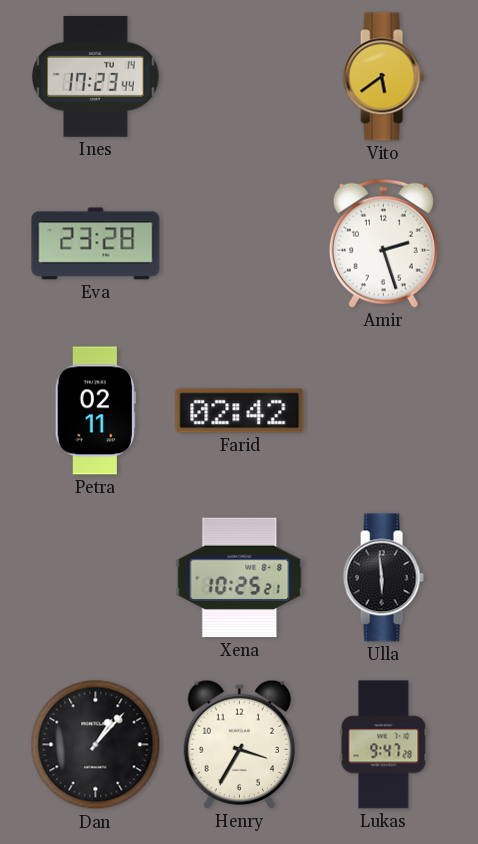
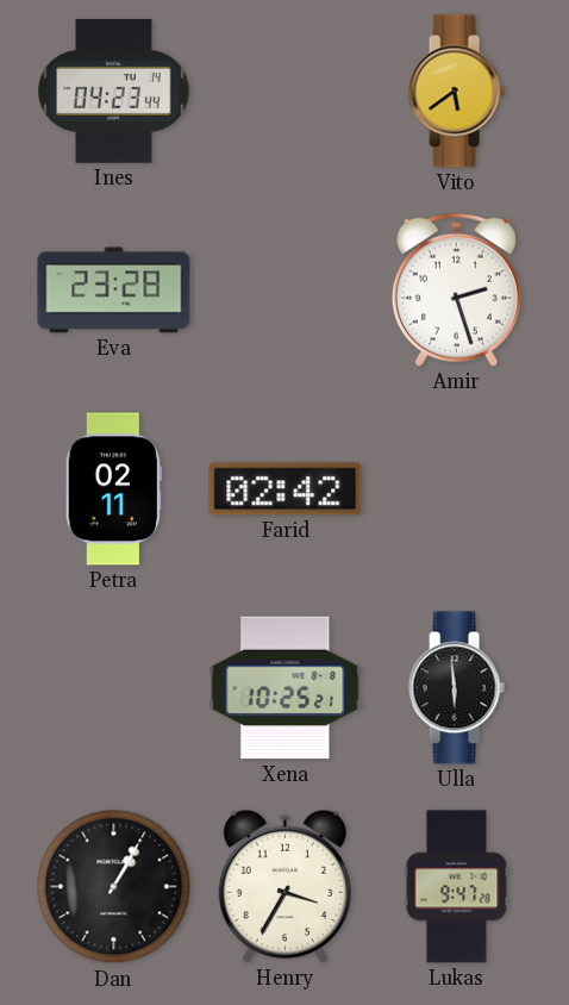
Ines: 17:23 -> 04:23
Dan: 1:07 -> 1:05
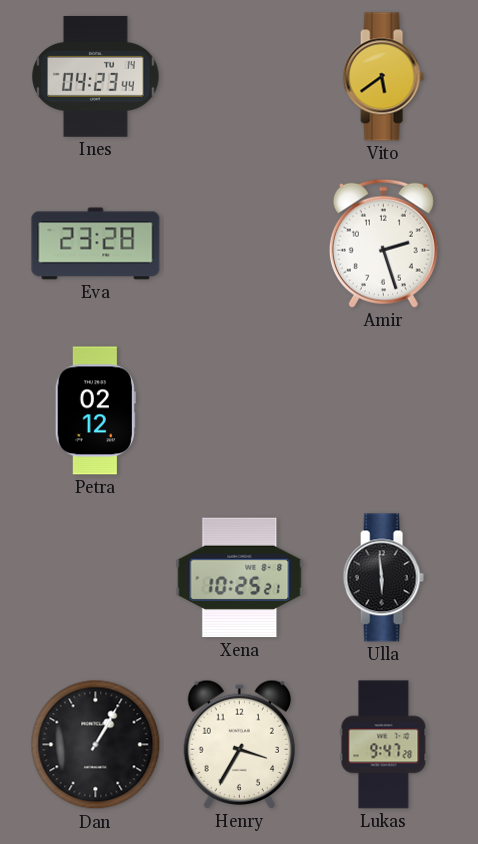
Petra: 02:11 -> 02:12
Farid: 02:42 -> none
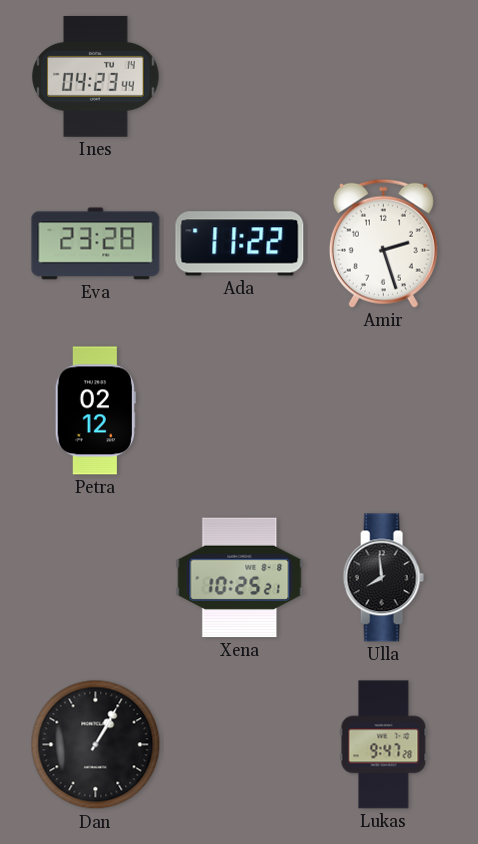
Vito: 5:39 -> none
Ada: none -> 11:22
Ulla: 5:59 -> 7:59
Henry: 3:35 -> none
